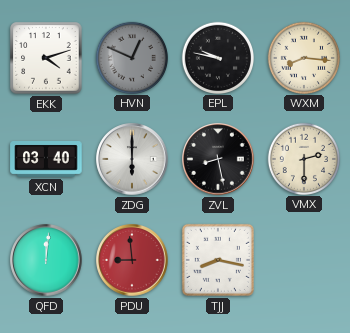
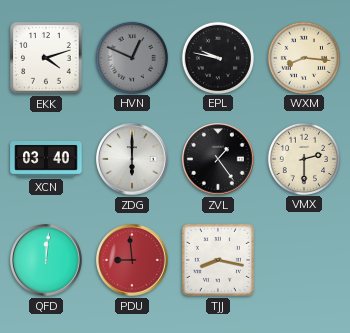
ZVL: 8:28 -> 1:24
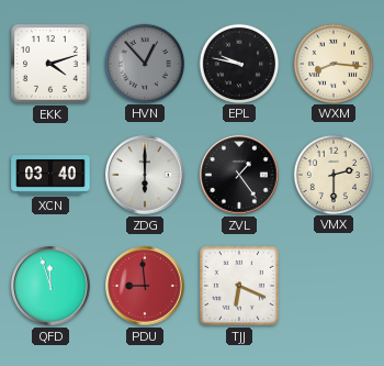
HVN: 12:49 -> 12:53
QFD: 12:01 -> 11:57
TJJ: 8:17 -> 6:19
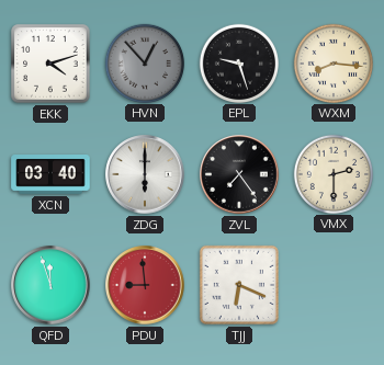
EPL: 9:47 -> 9:27
ZVL: 1:24 -> 7:24
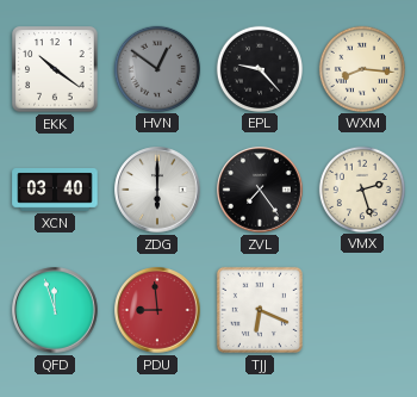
EKK: 4:12 -> 10:21
HVN: 12:53 -> 12:51
EPL: 9:27 -> 9:23
VMX: 2:30 -> 2:27
